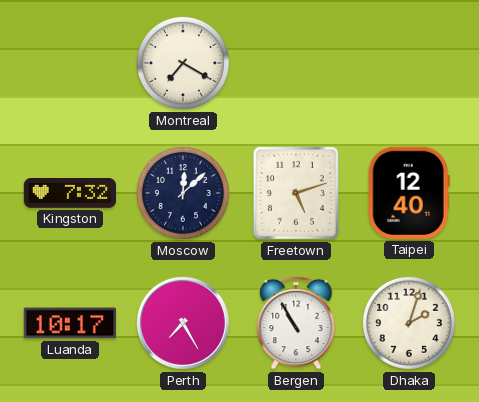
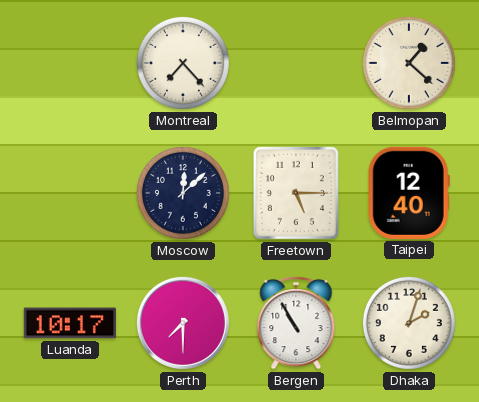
Montreal: 7:20 -> 7:23
Belmopan: none -> 1:22
Kingston: 7:32 -> none
Freetown: 5:12 -> 5:15
Perth: 7:25 -> 7:30
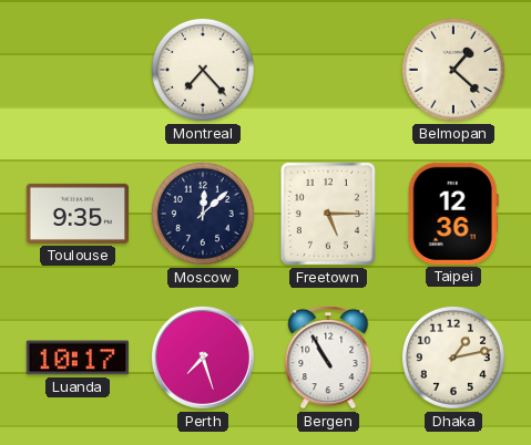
Toulouse: none -> 9:35
Taipei: 12:40 -> 12:36
Perth: 7:30 -> 7:27
Dhaka: 2:03 -> 1:13
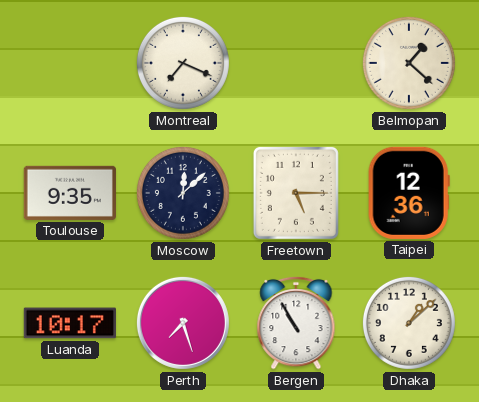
Montreal: 7:23 -> 7:19
Dhaka: 1:13 -> 1:08
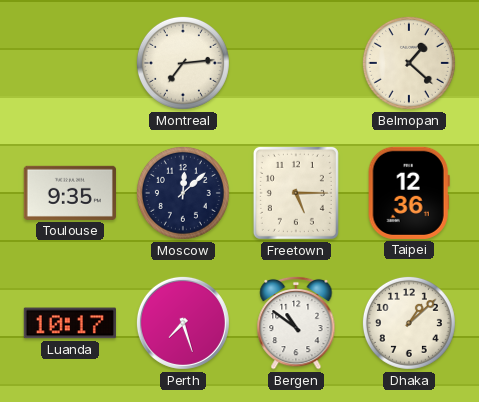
Montreal: 7:19 -> 7:14
Bergen: 10:55 -> 10:51
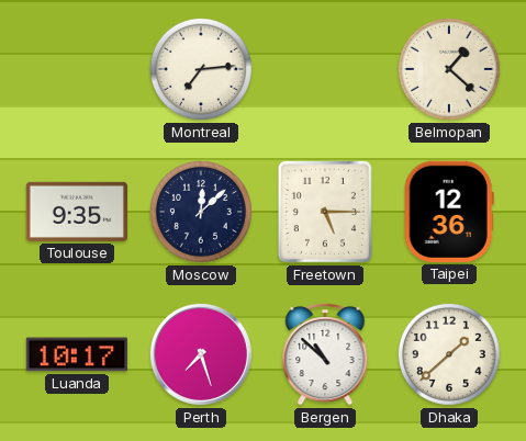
Bergen: 10:51 -> 10:52
Dhaka: 1:08 -> 1:38
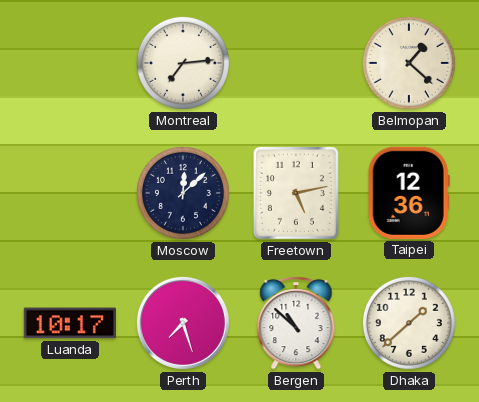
Toulouse: 9:35 -> none
Freetown: 5:15 -> 5:13
